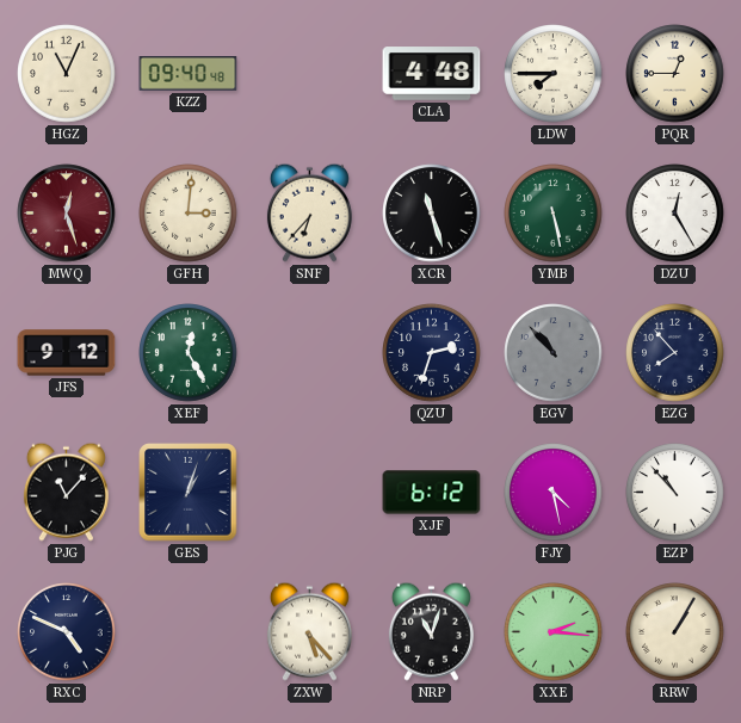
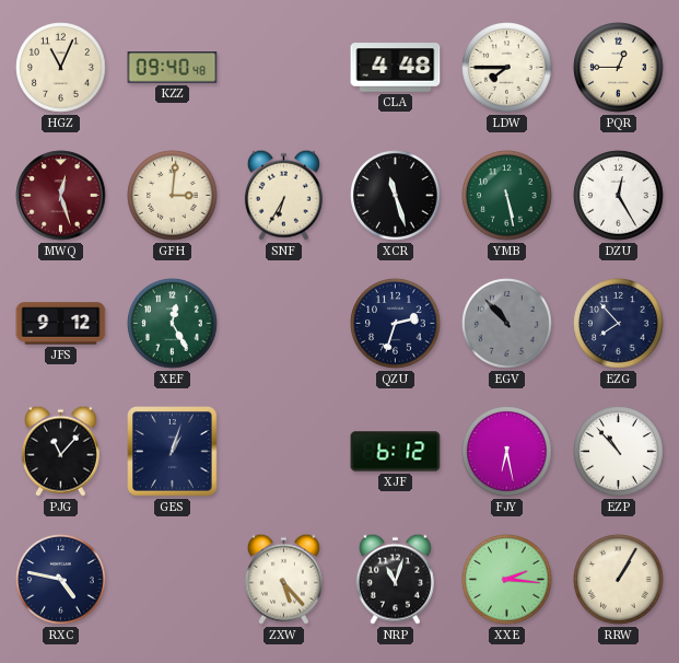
SNF: 6:37 -> 6:35
FJY: 4:28 -> 6:28
RXC: 4:49 -> 4:47
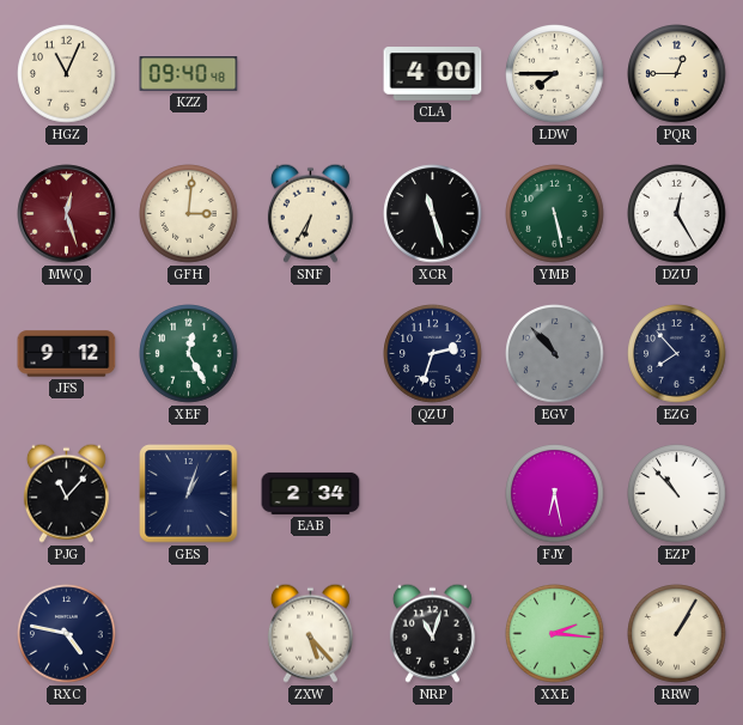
CLA: 4:48 -> 4:00
EAB: none -> 2:34
XJF: 6:12 -> none
